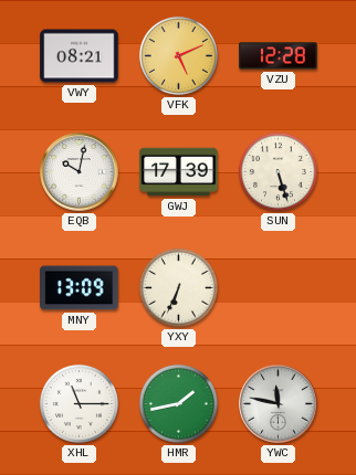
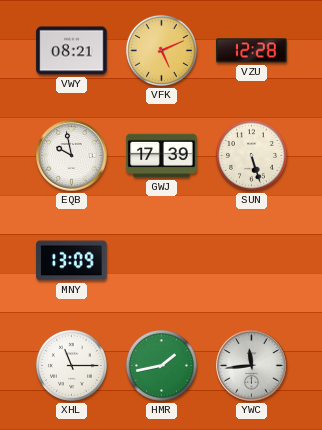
EQB: 10:02 -> 9:58
YXY: 6:34 -> none
YWC: 11:47 -> 11:44
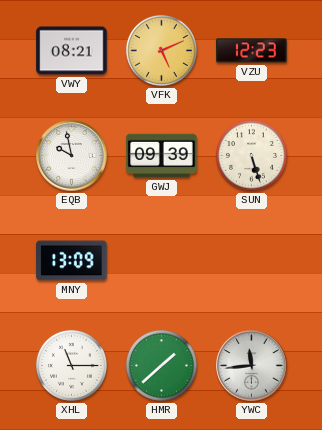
VZU: 12:28 -> 12:23
GWJ: 17:39 -> 09:39
HMR: 1:43 -> 1:38
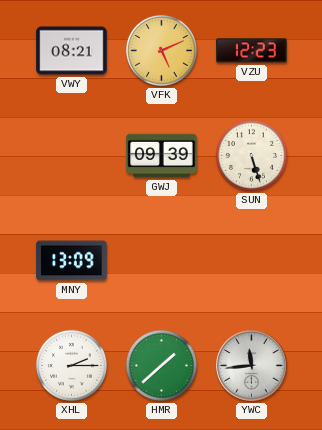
EQB: 9:58 -> none
XHL: 11:15 -> 2:15
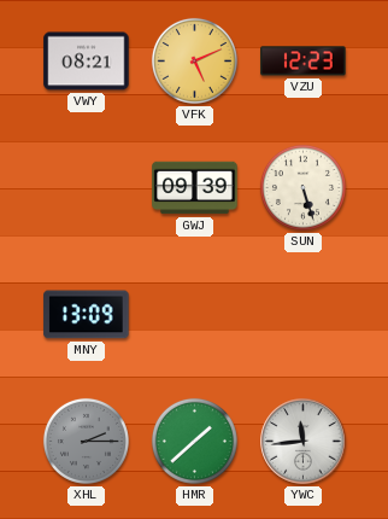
XHL dial: white -> grey
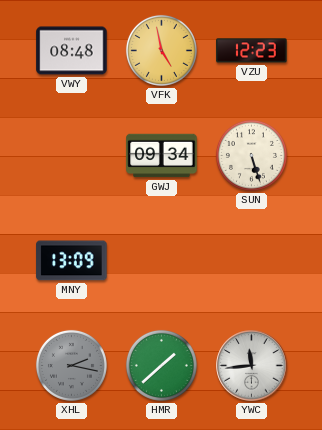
VWY: 08:21 -> 08:48
VFK: 5:11 -> 4:58
GWJ: 09:39 -> 09:34
XHL: 2:15 -> 2:17
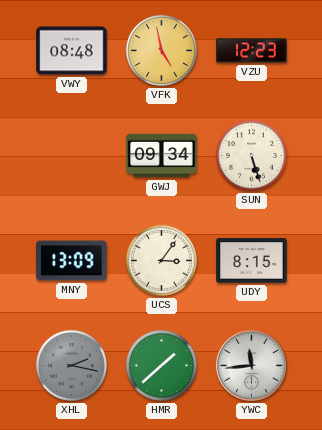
UCS: none -> 3:06
UDY: none -> 8:15
